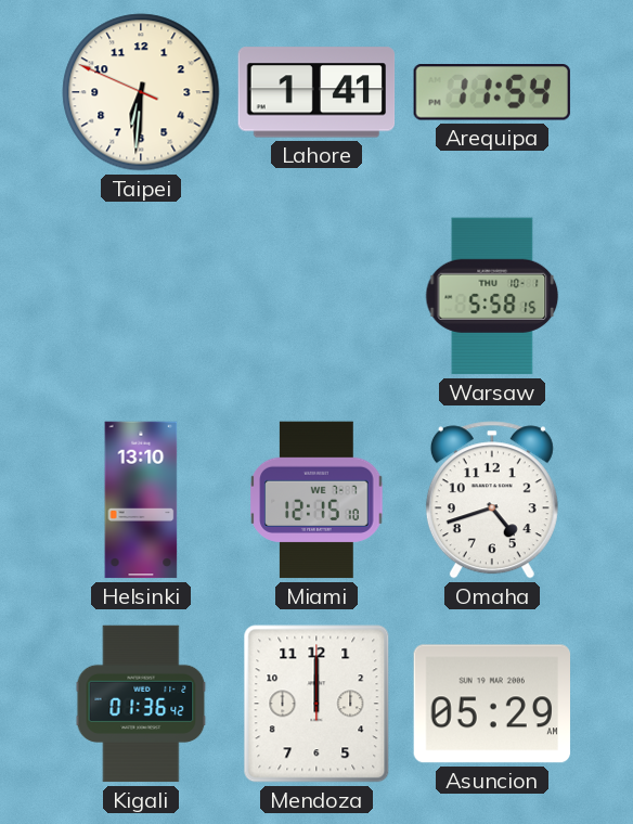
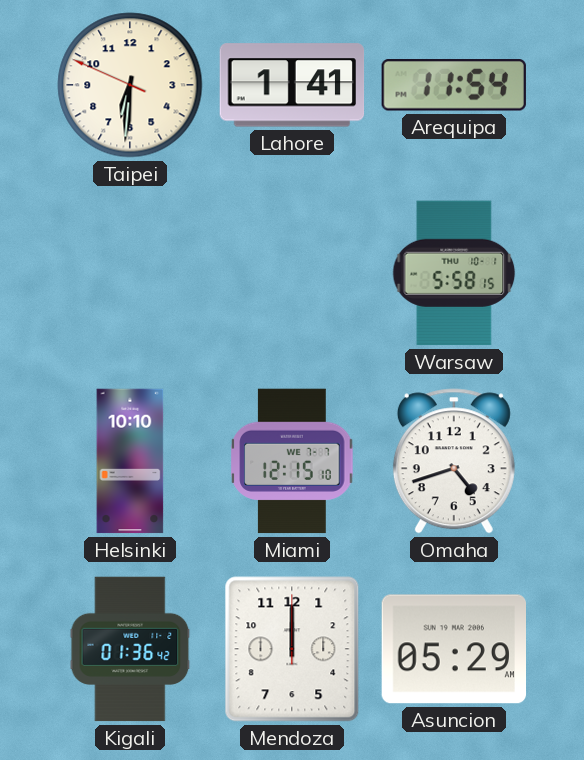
Helsinki: 13:10 -> 10:10
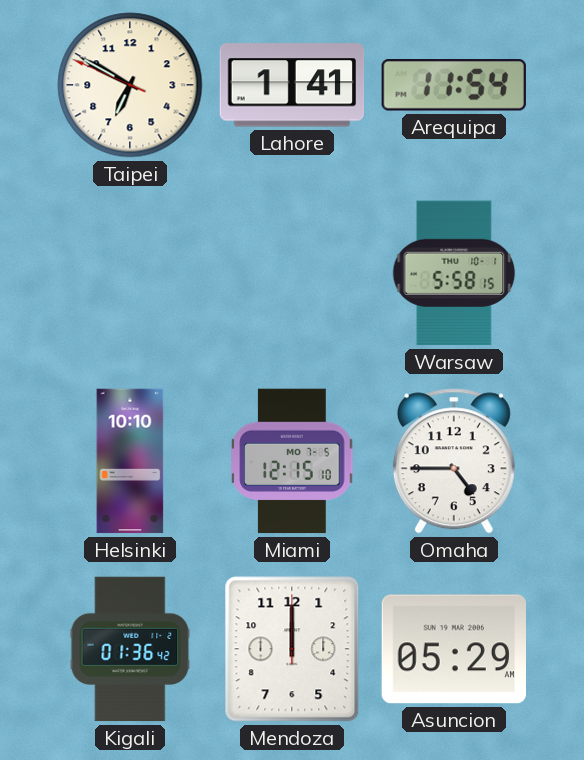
Taipei: 6:30 -> 6:49
Miami date: WE 7-7 -> MO 7-5
Omaha: 4:42 -> 4:45
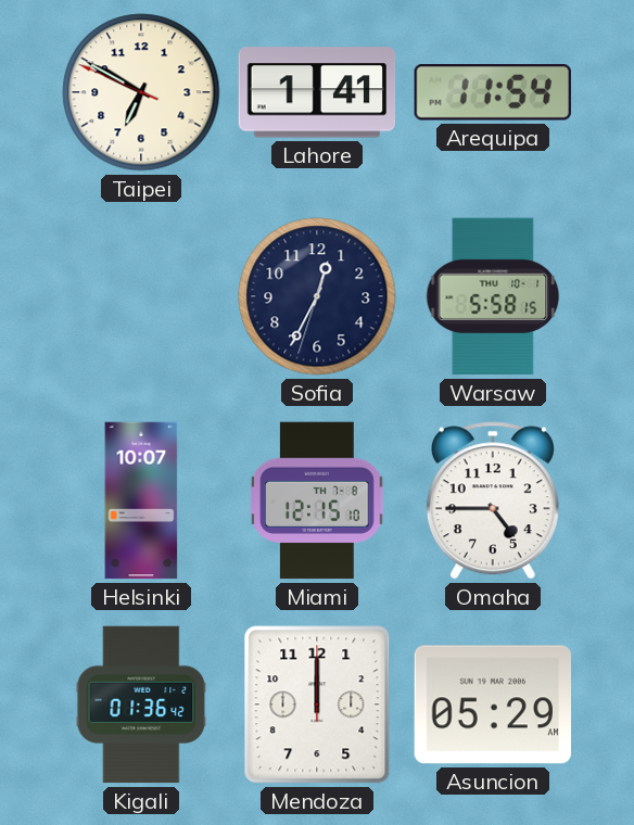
Sofia: none -> 12:34
Helsinki: 10:10 -> 10:07
Miami date: MO 7-5 -> TH 7-8
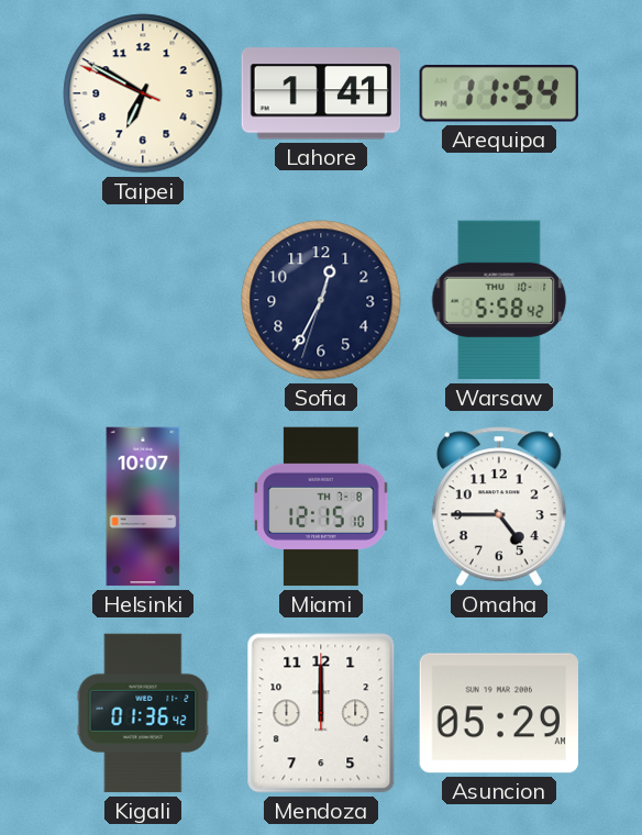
Warsaw: 5:58:15 -> 5:58:42
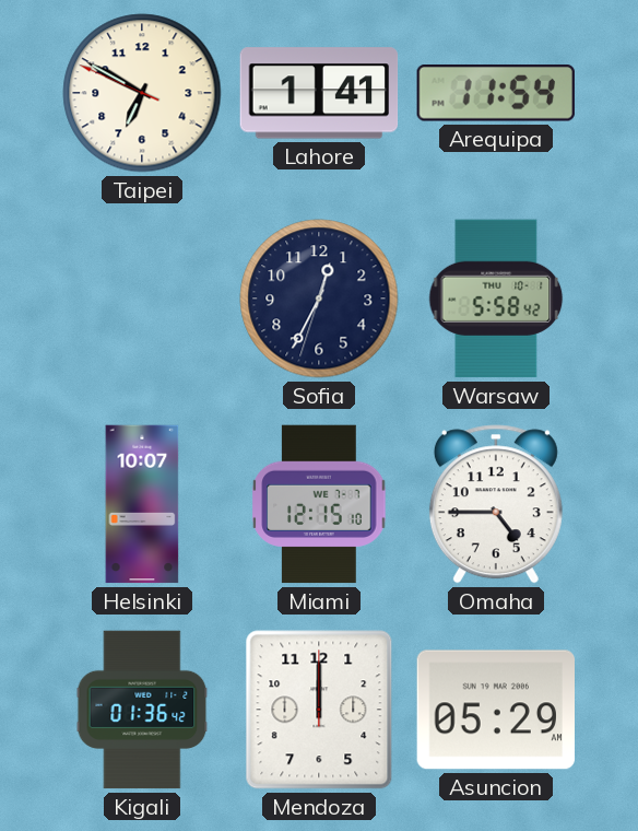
Miami date: TH 7-8 -> WE 7-7
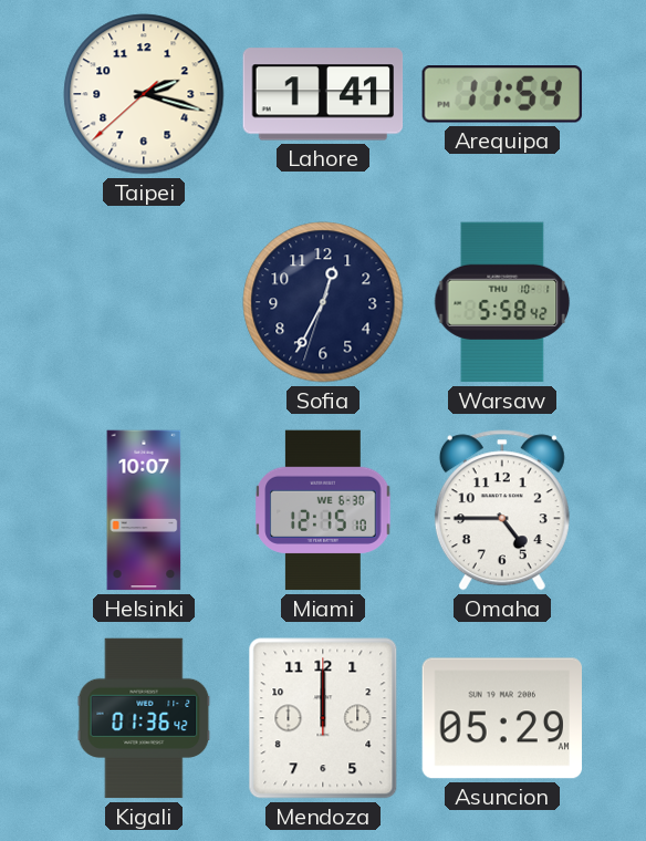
Taipei: 6:49 -> 2:17
Miami date: WE 7-7 -> WE 6-30
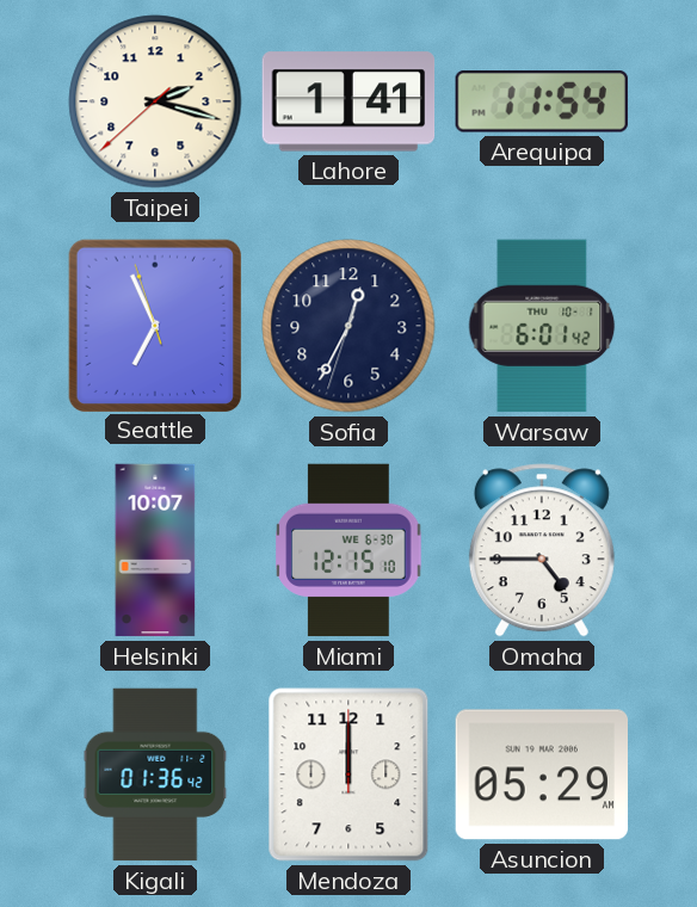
Seattle: none -> 6:55
Warsaw: 5:58 -> 6:01
